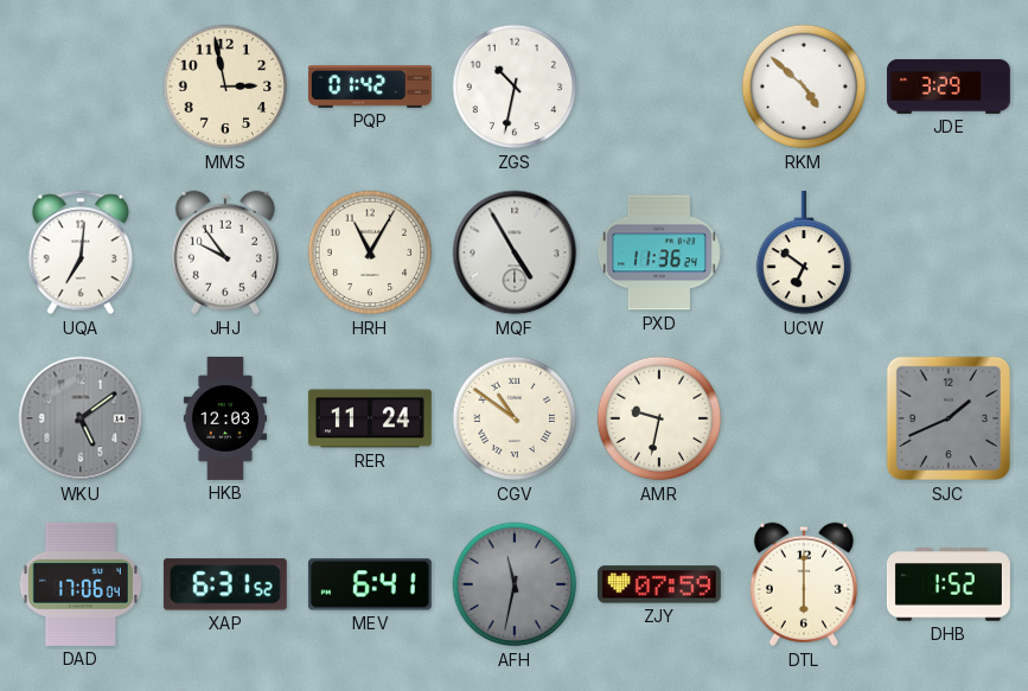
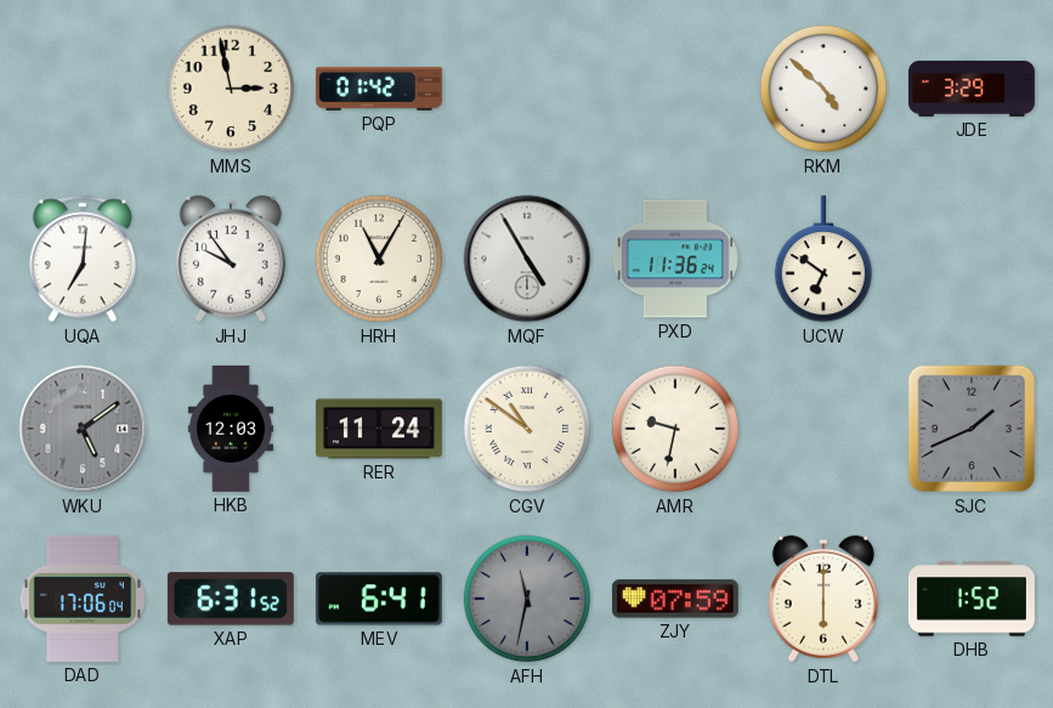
ZGS: 10:32 -> none
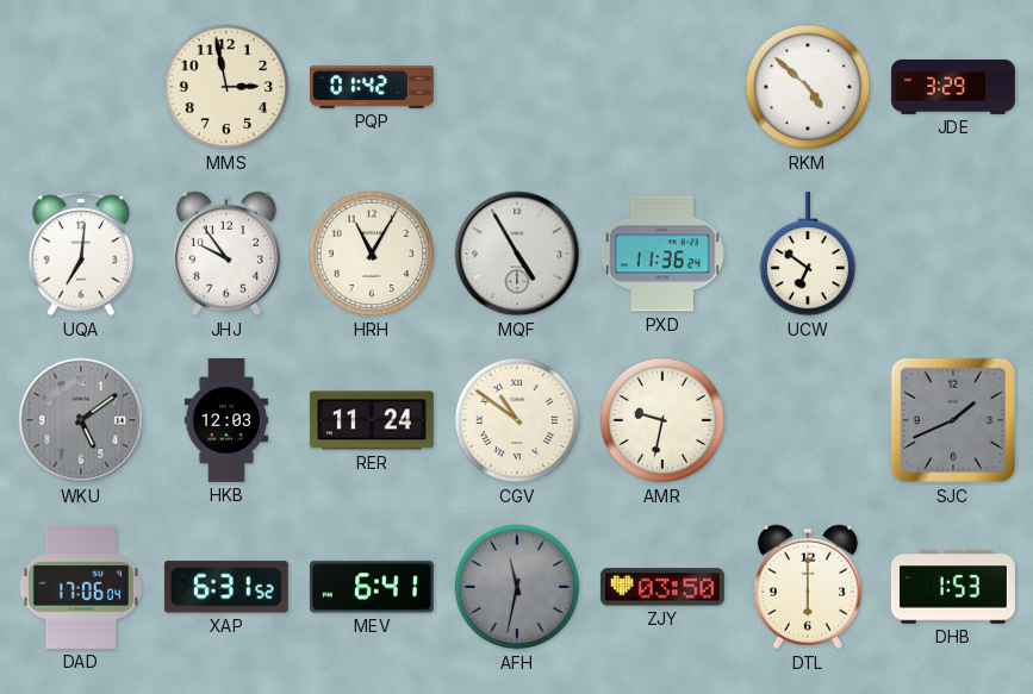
ZJY: 07:59 -> 03:50
DHB: 1:52 -> 1:53
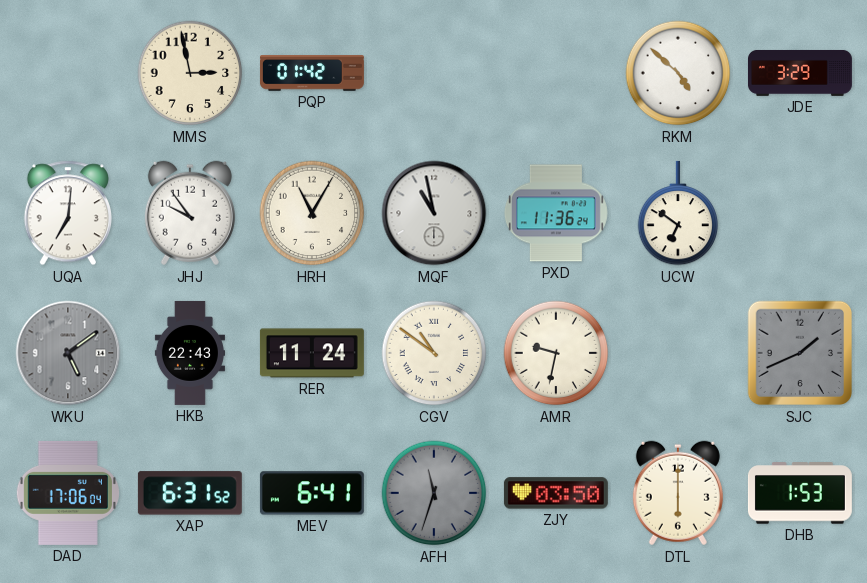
MQF: 4:55 -> 10:58
HKB: 12:03 -> 22:43
AFH: 11:32 -> 11:33
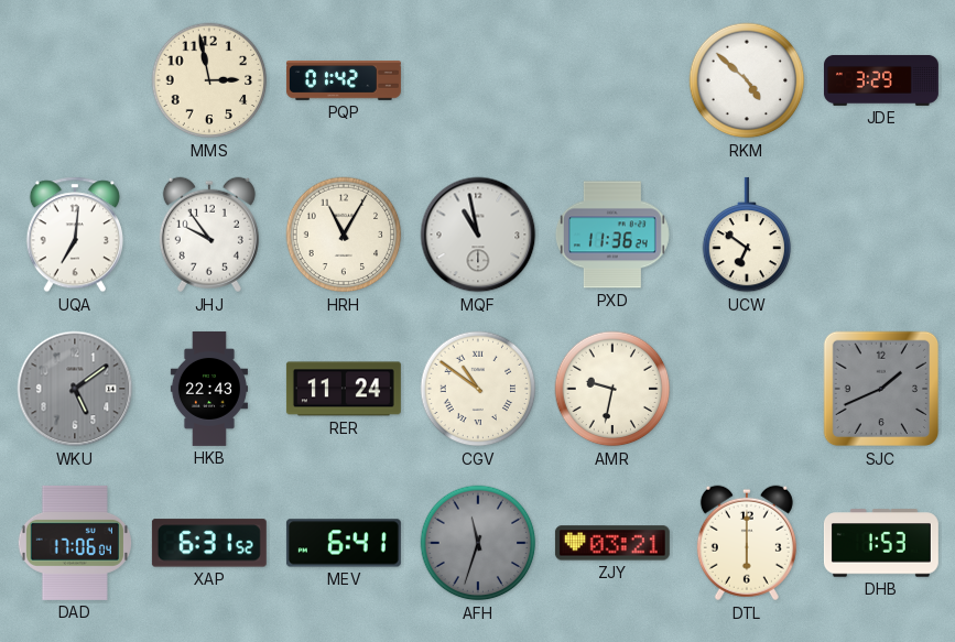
ZJY: 03:50 -> 03:21
